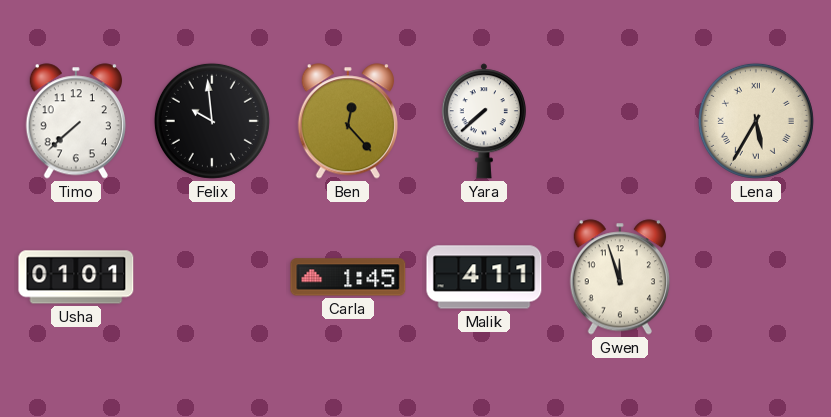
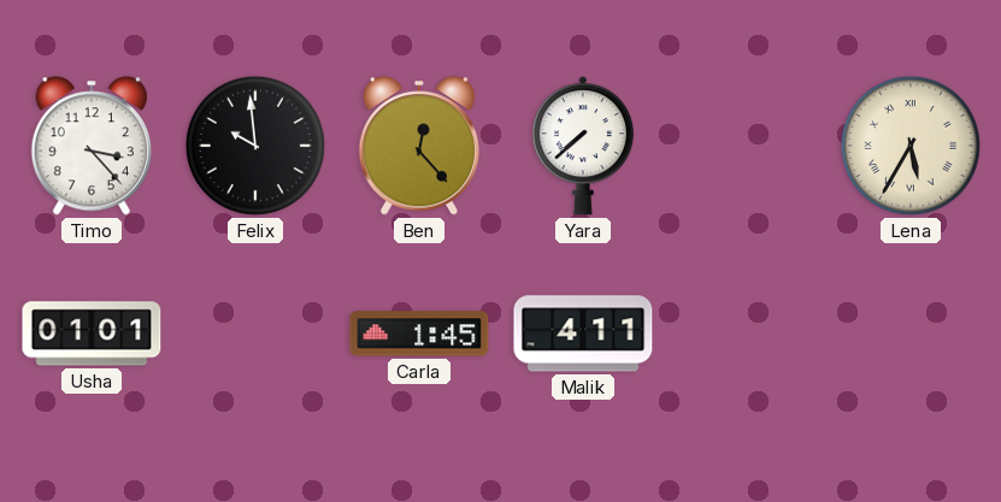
Timo: 7:38 -> 3:23
Gwen: 11:57 -> none
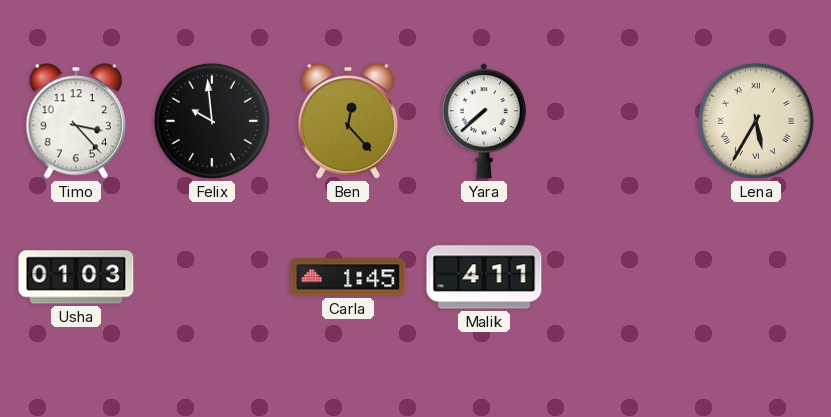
Usha: 01:01 -> 01:03
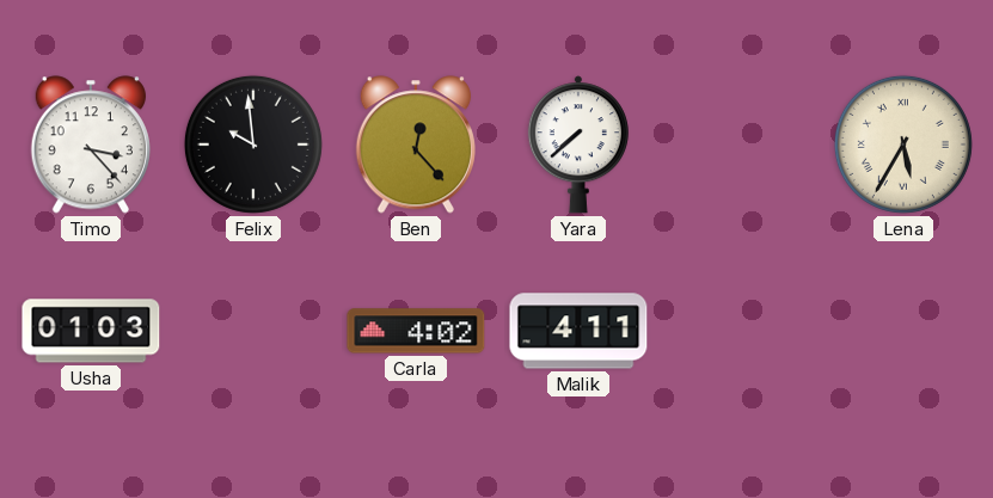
Carla: 1:45 -> 4:02
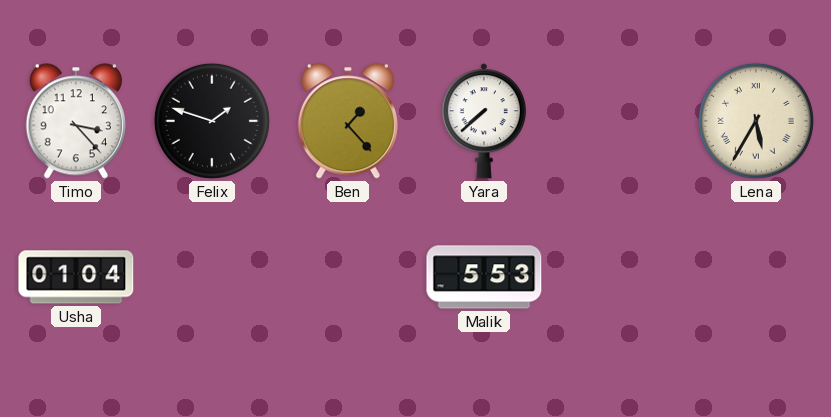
Felix: 9:59 -> 1:48
Ben: 12:23 -> 1:23
Usha: 01:03 -> 01:04
Carla: 4:02 -> none
Malik: 4:11 -> 5:53
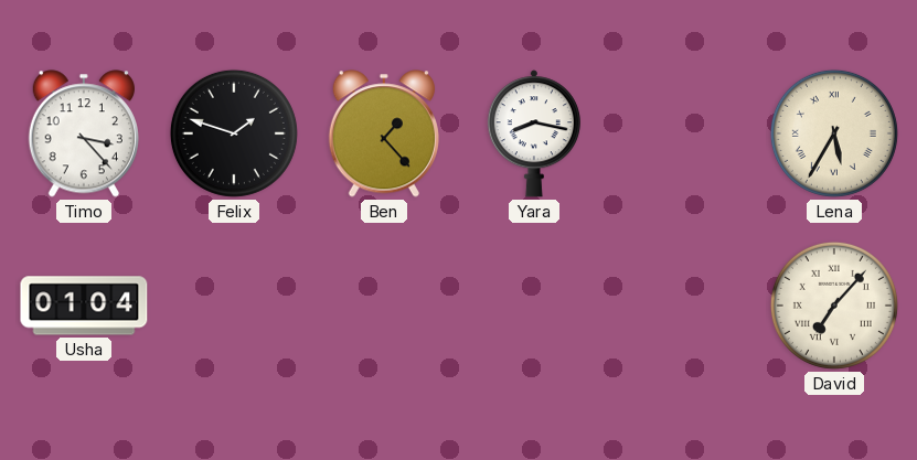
Yara: 7:38 -> 8:17
Malik: 5:53 -> none
David: none -> 7:07
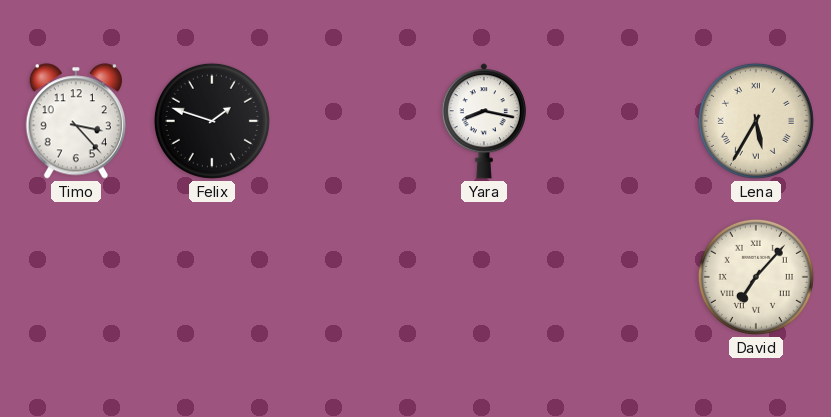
Ben: 1:23 -> none
Usha: 01:04 -> none
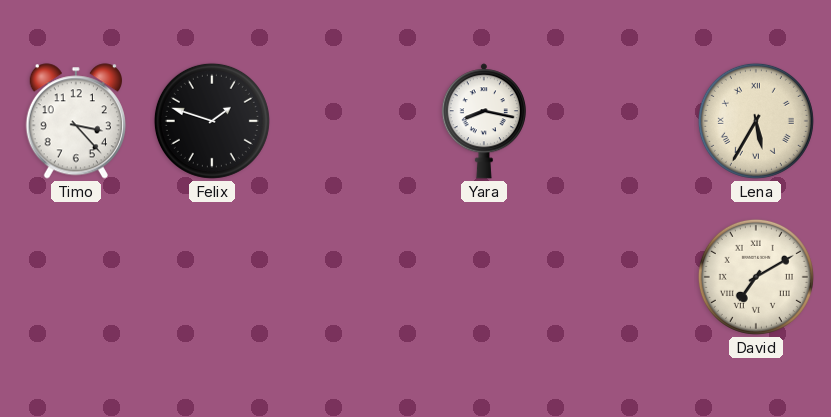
David: 7:07 -> 7:10
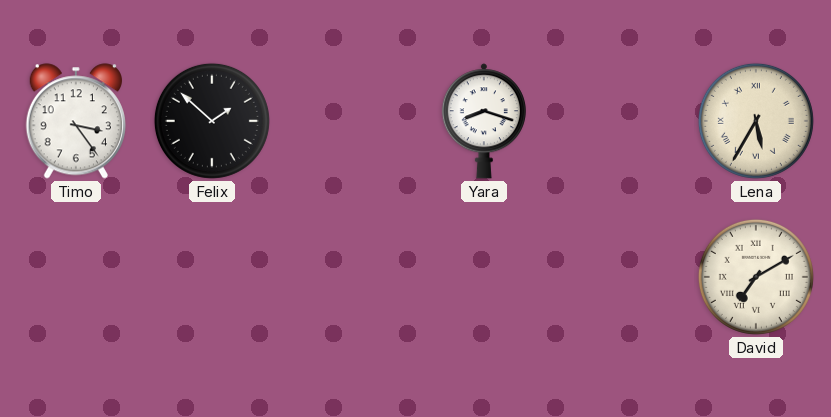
Timo: 3:23 -> 3:24
Felix: 1:48 -> 1:52
Yara: 8:17 -> 8:18
